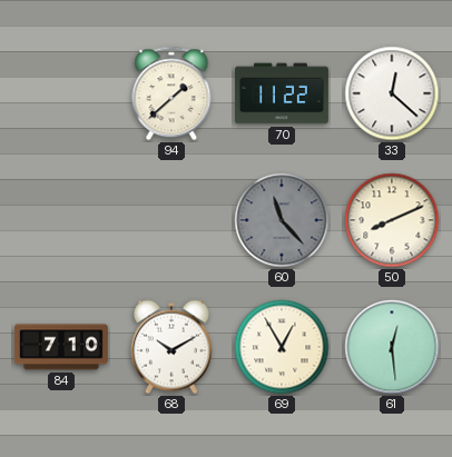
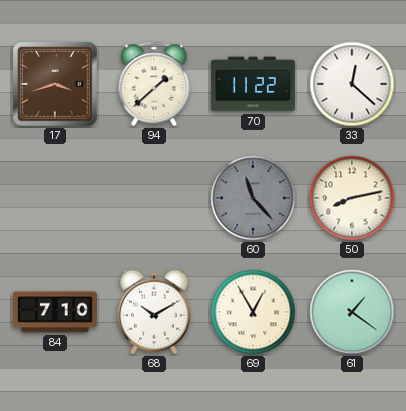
17: none -> 3:42
50: 8:11 -> 8:13
61: 12:29 -> 1:21
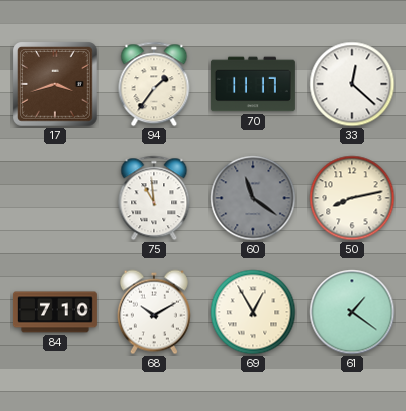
94: 1:38 -> 1:36
70: 11:22 -> 11:17
75: none -> 10:59
60: 11:23 -> 11:21
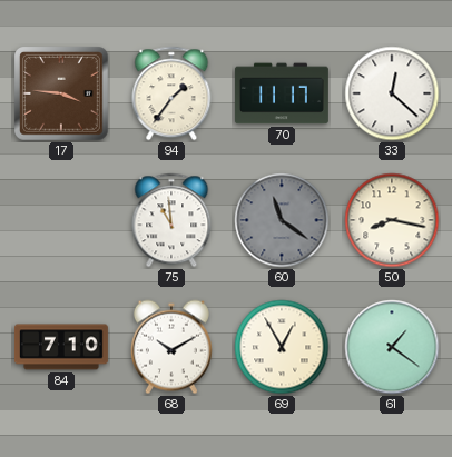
17: 3:42 -> 3:46
50: 8:13 -> 8:17
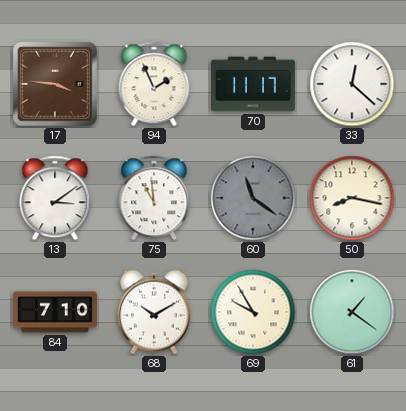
94: 1:36 -> 1:56
13: none -> 3:09
69: 12:55 -> 9:55
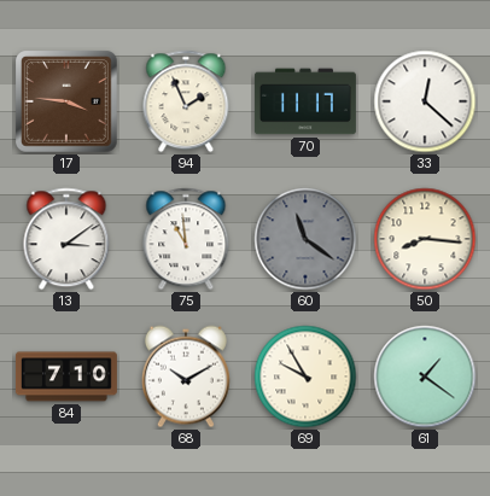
50: 8:17 -> 8:16
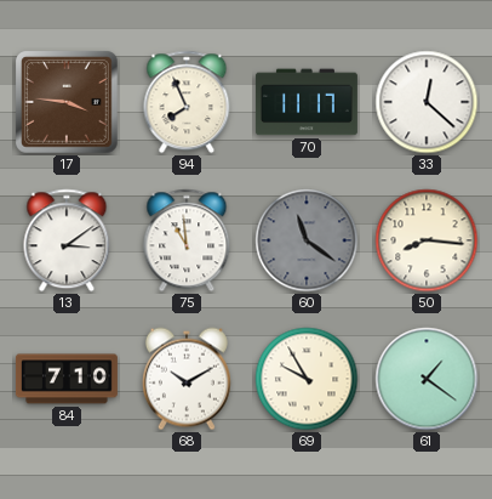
94: 1:56 -> 7:56
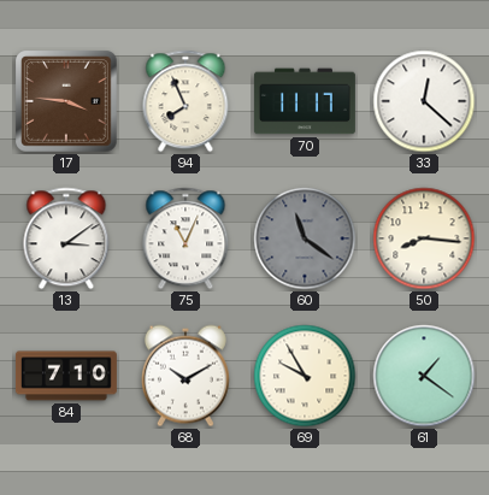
75: 10:59 -> 11:04
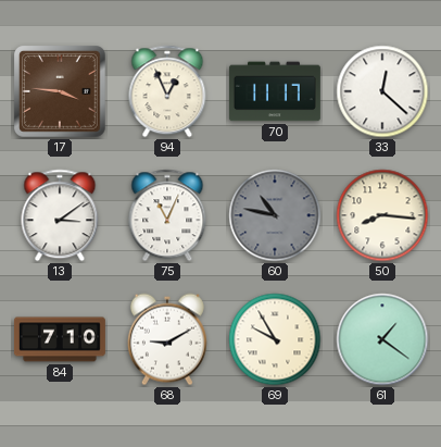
94: 7:56 -> 12:56
60: 11:21 -> 10:47
68: 10:10 -> 9:10
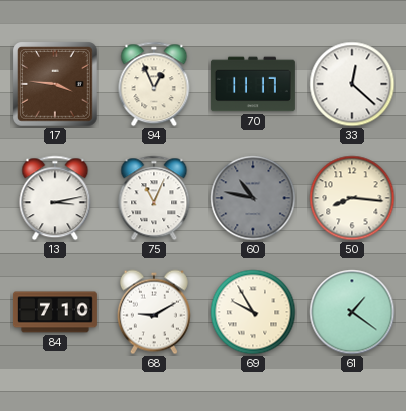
13: 3:09 -> 3:13
